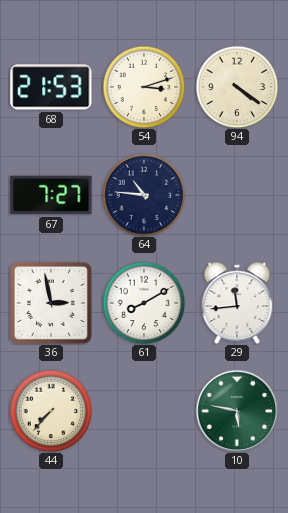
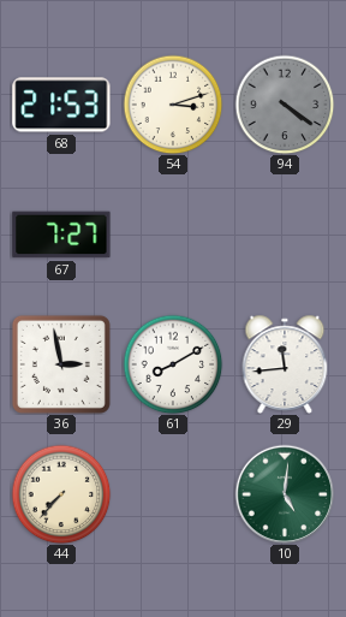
94 dial: cream -> grey
64: 10:46 -> none
10: 5:47 -> 5:01
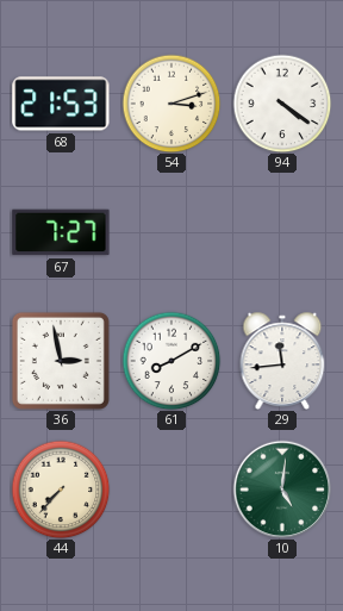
94 dial: grey -> white
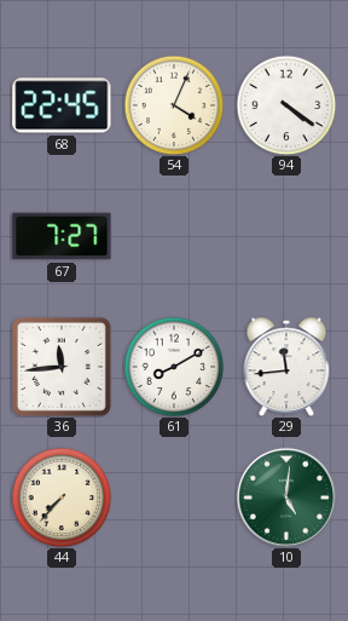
68: 21:53 -> 22:45
54: 3:12 -> 4:04
36: 2:58 -> 11:44
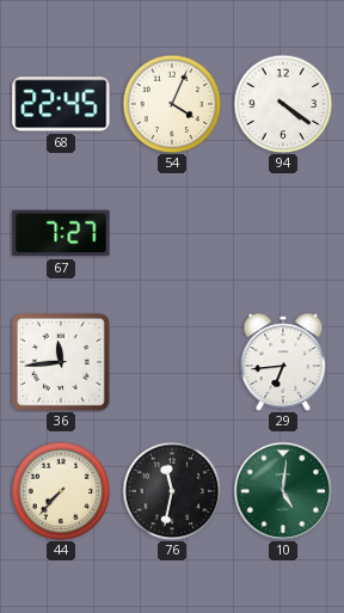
61: 8:10 -> none
29: 11:44 -> 6:44
76: none -> 11:32
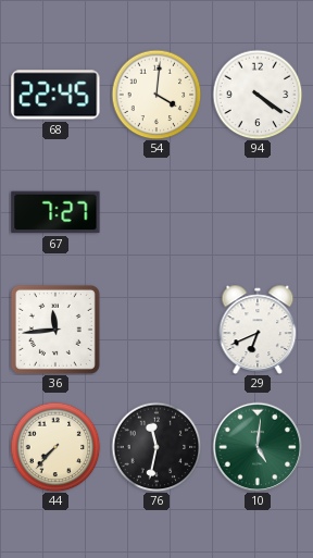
54: 4:04 -> 4:01
29: 6:44 -> 6:41
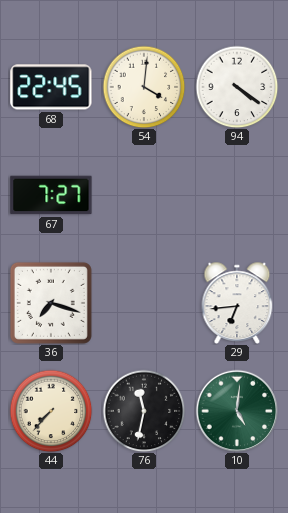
36: 11:44 -> 7:18
29: 6:41 -> 6:44
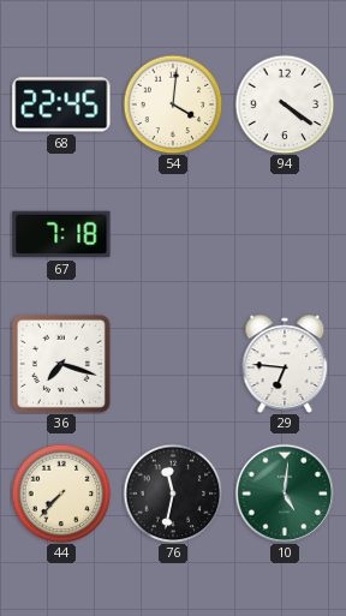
67: 7:27 -> 7:18
29: 6:44 -> 6:46
